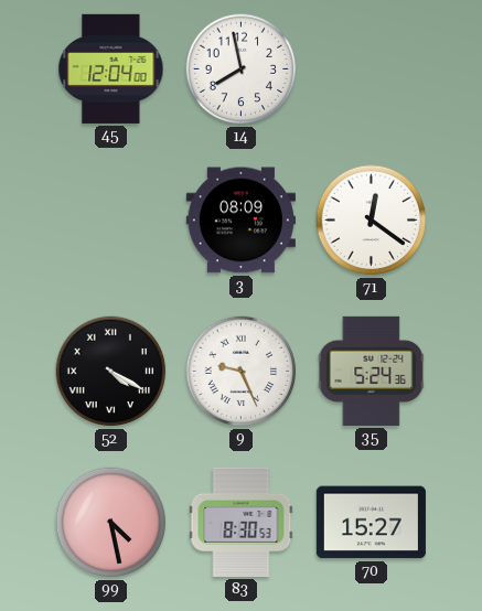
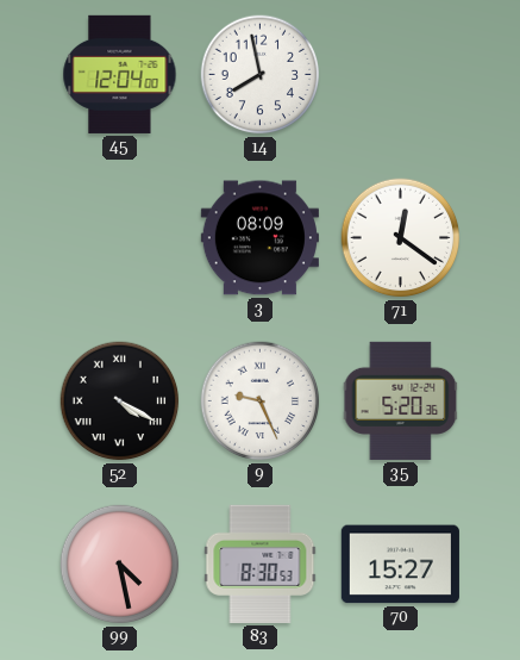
35: 5:24 -> 5:20
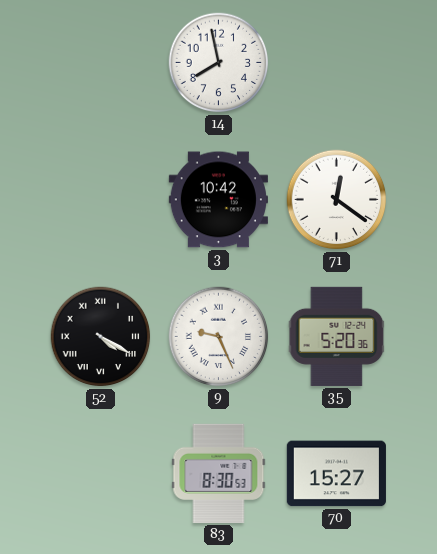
45: 12:04 -> none
3: 08:09 -> 10:42
99: 4:28 -> none
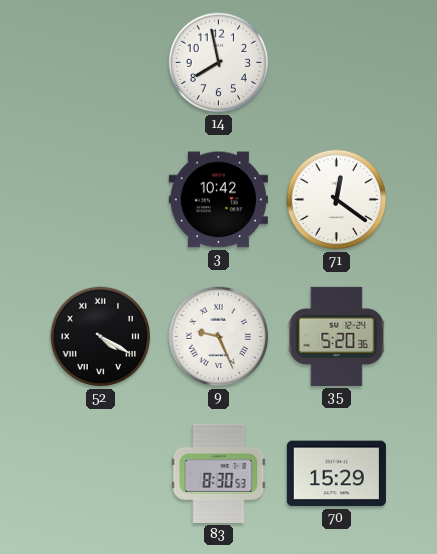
70: 15:27 -> 15:29
